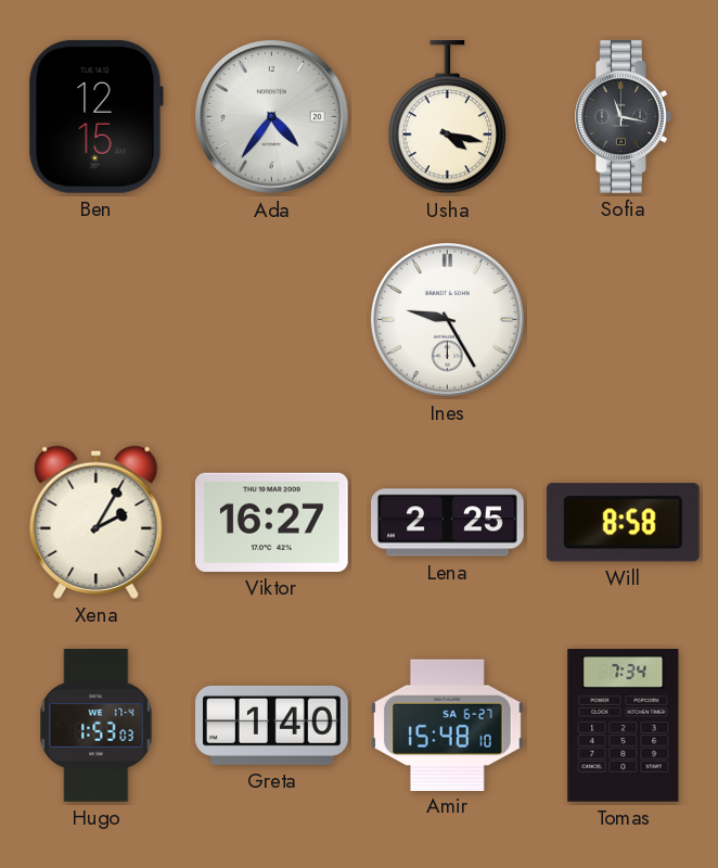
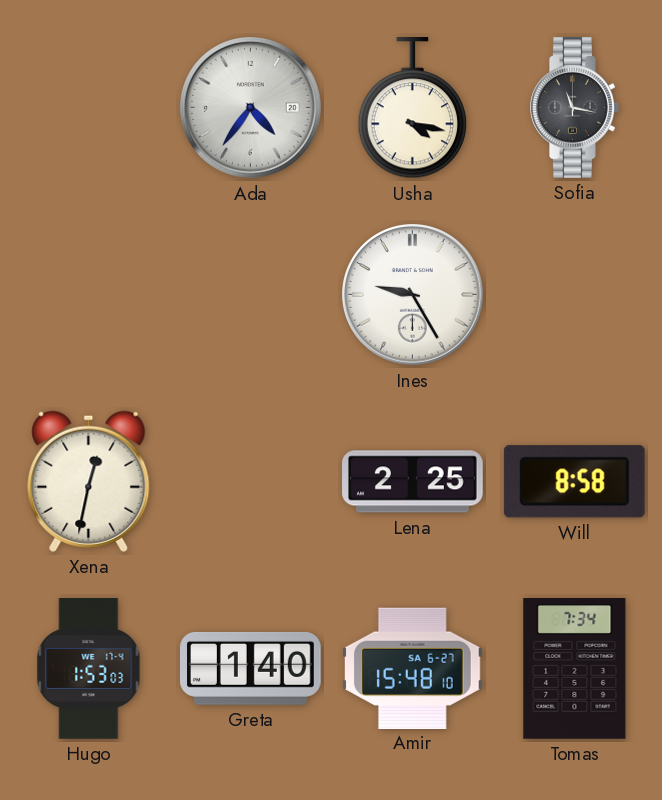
Ben: 12:15 -> none
Xena: 2:05 -> 12:32
Viktor: 16:27 -> none
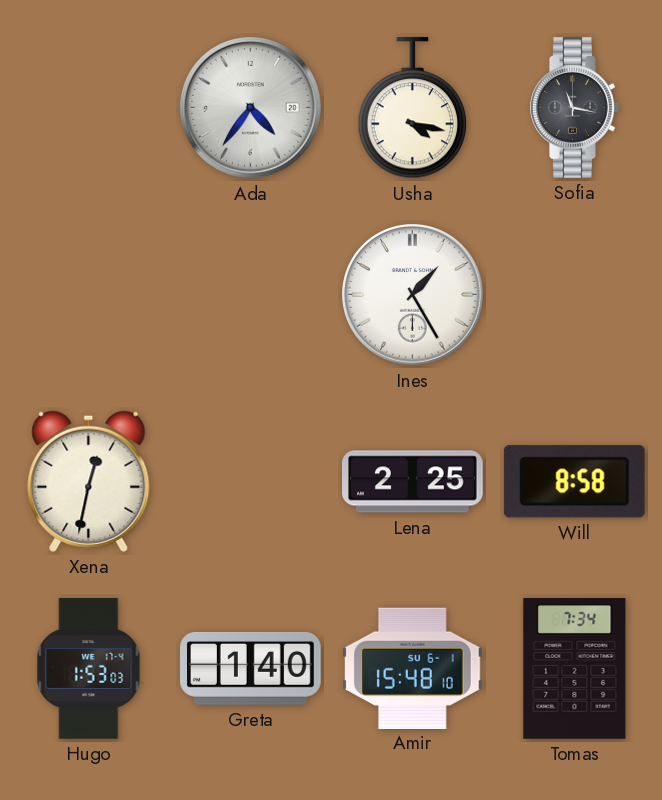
Ines: 9:25 -> 1:25
Amir date: SA 6-27 -> SU 6-1
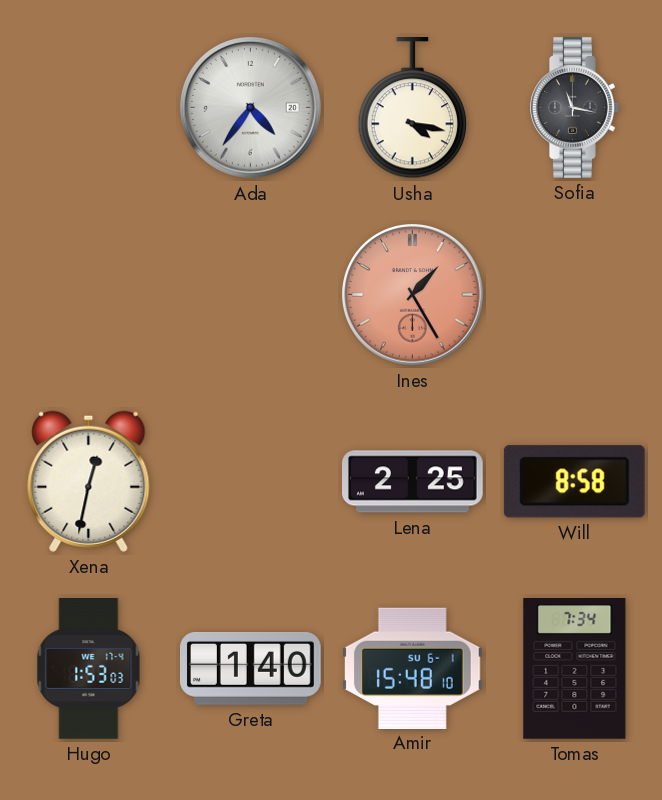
Ines dial: white -> salmon
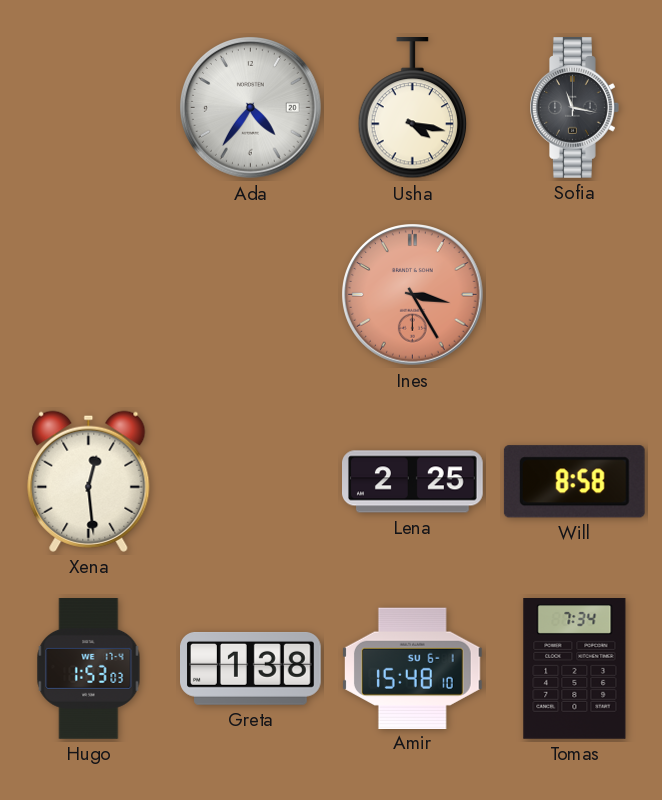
Ines: 1:25 -> 3:25
Xena: 12:32 -> 12:29
Greta: 1:40 -> 1:38
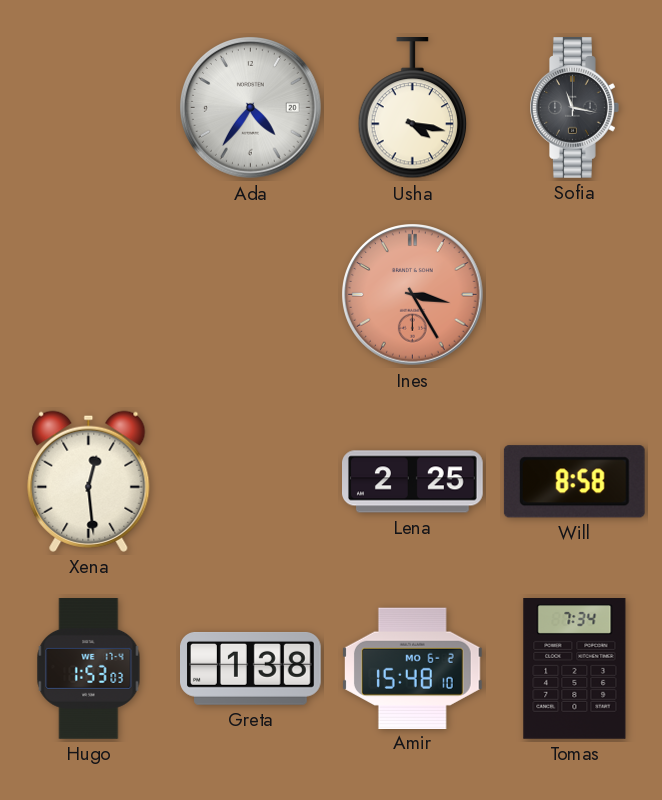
Amir date: SU 6-1 -> MO 6-2
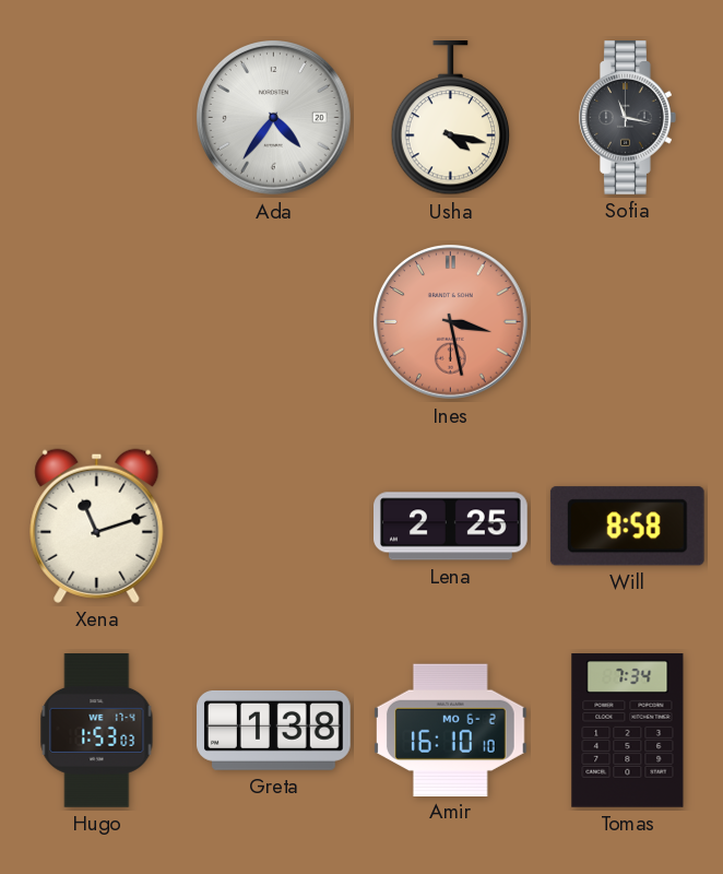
Ines: 3:25 -> 3:28
Xena: 12:29 -> 11:12
Amir: 15:48 -> 16:10
